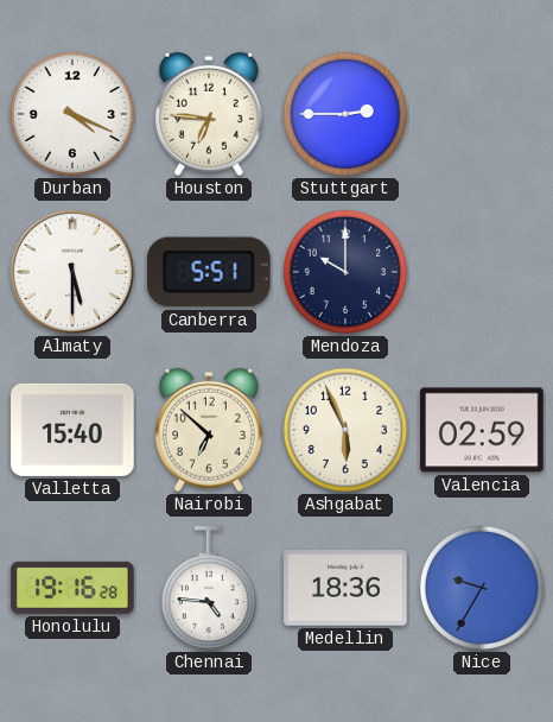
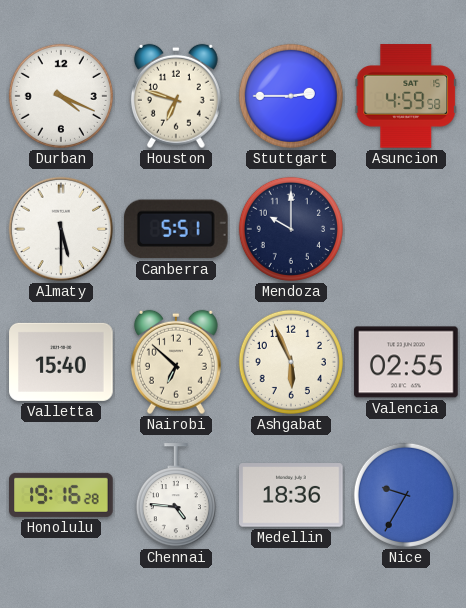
Houston: 6:46 -> 6:48
Asuncion: none -> 4:59
Valencia: 02:59 -> 02:55
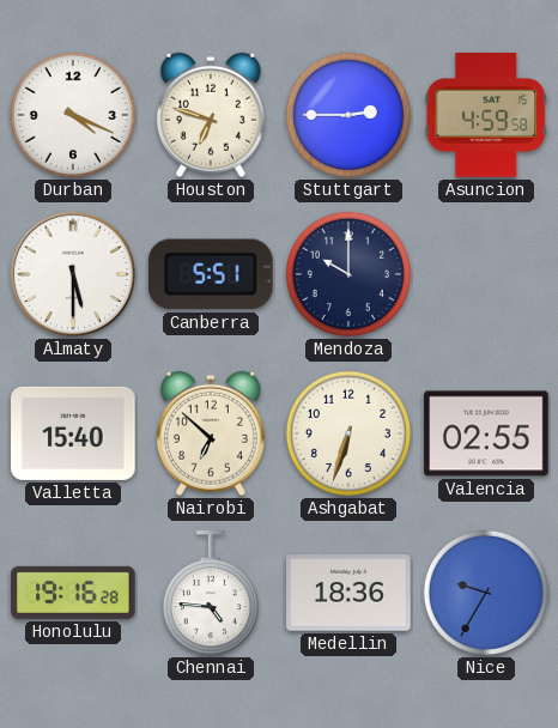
Ashgabat: 5:56 -> 6:33
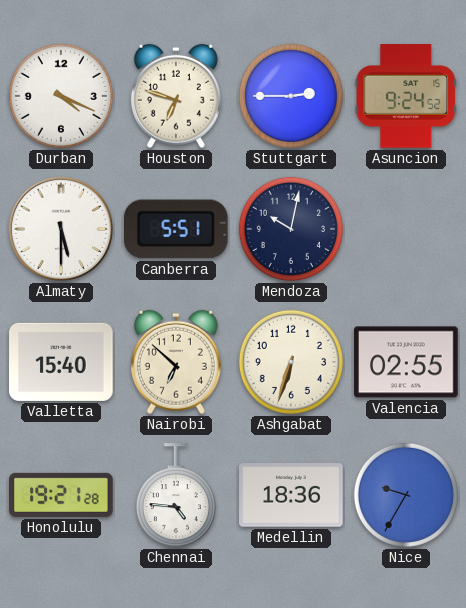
Asuncion: 4:59 -> 9:24
Mendoza: 10:00 -> 10:02
Honolulu: 19:16 -> 19:21
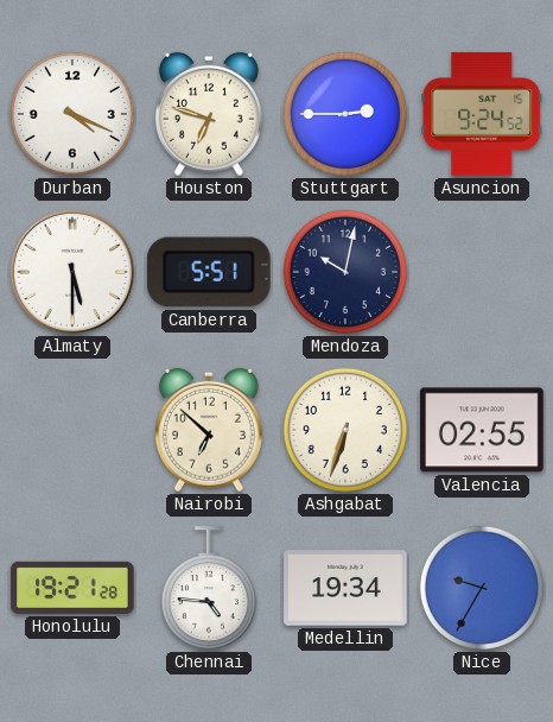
Valletta: 15:40 -> none
Medellin: 18:36 -> 19:34
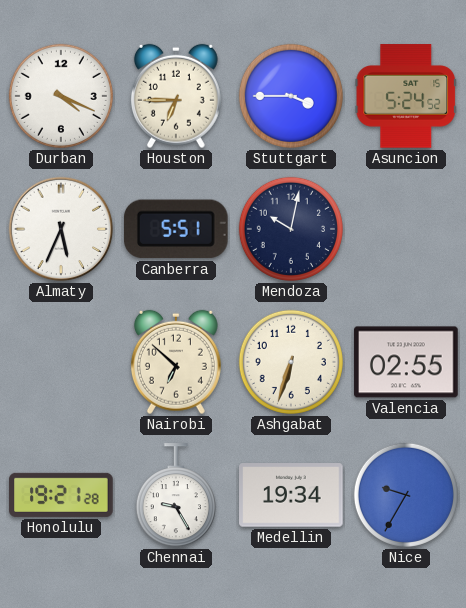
Houston: 6:48 -> 6:45
Stuttgart: 2:45 -> 3:45
Asuncion: 9:24 -> 5:24
Almaty: 5:30 -> 5:34
Chennai: 4:46 -> 9:25
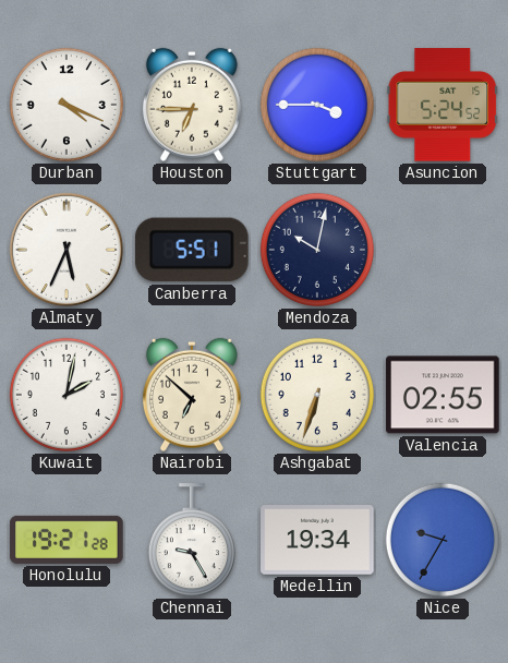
Kuwait: none -> 2:02
